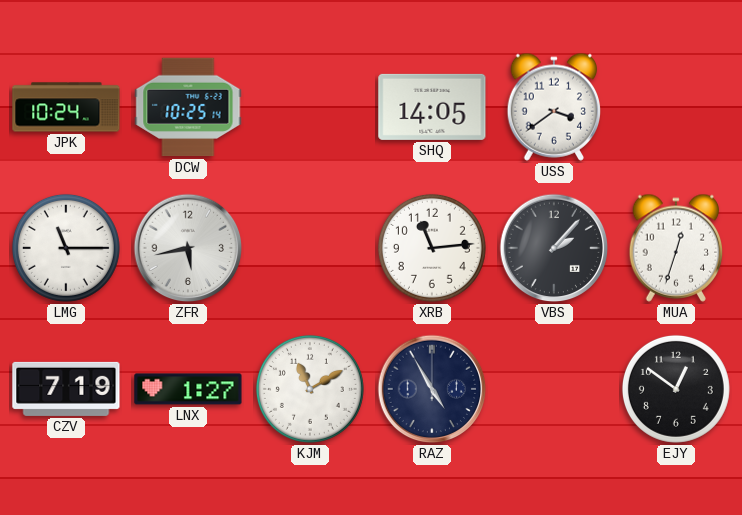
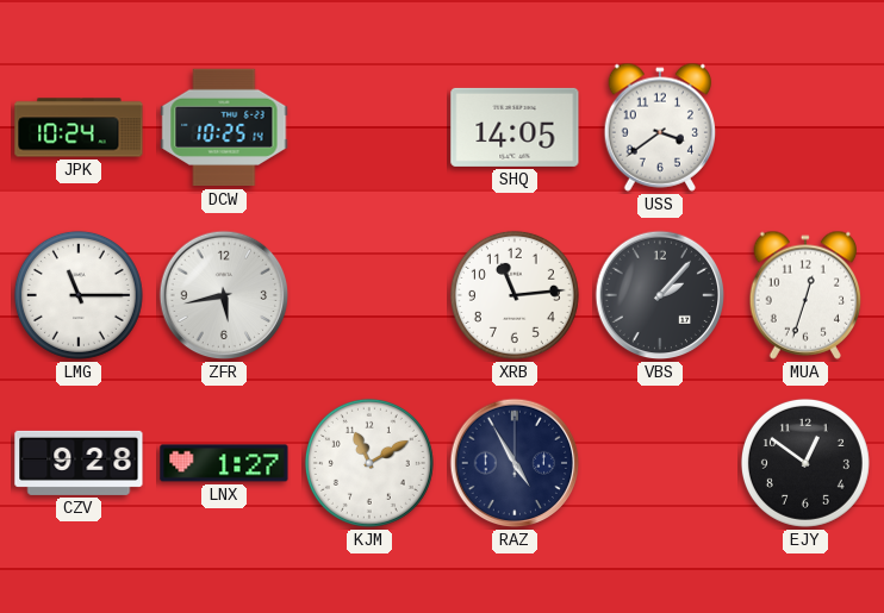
CZV: 7:19 -> 9:28
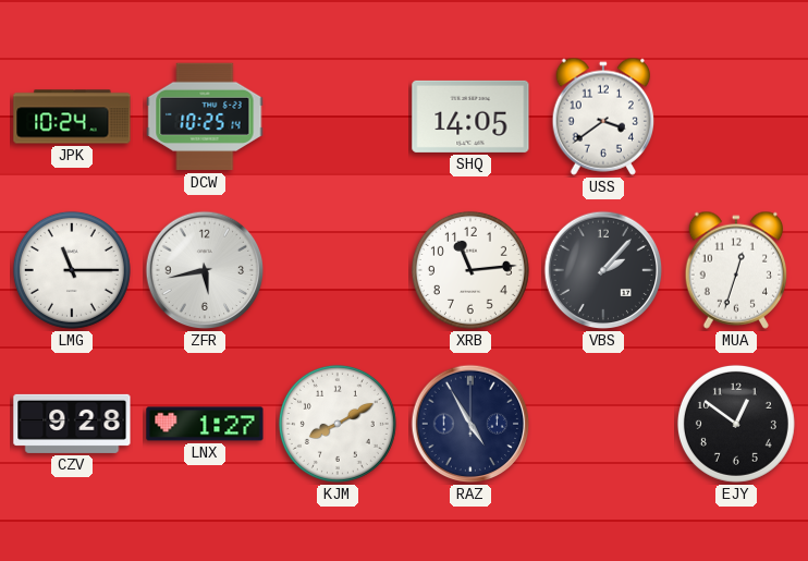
KJM: 11:10 -> 8:10
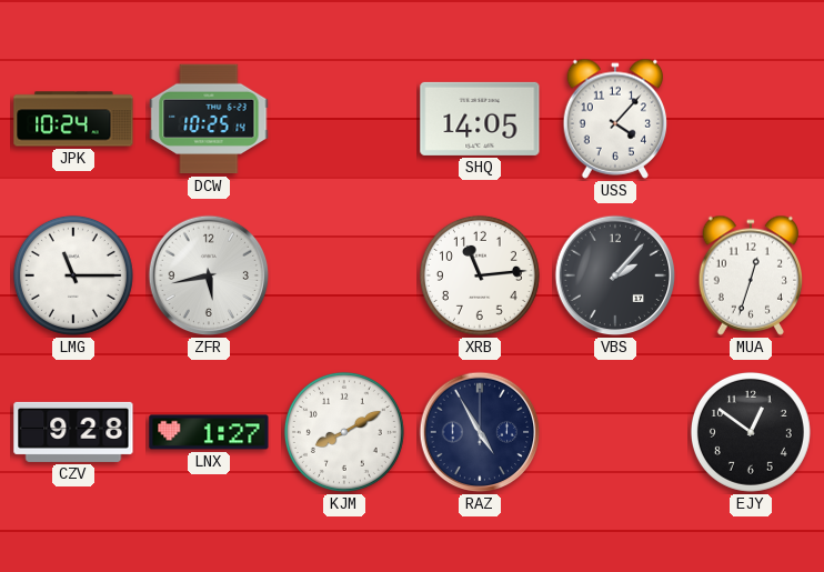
USS: 3:39 -> 4:07
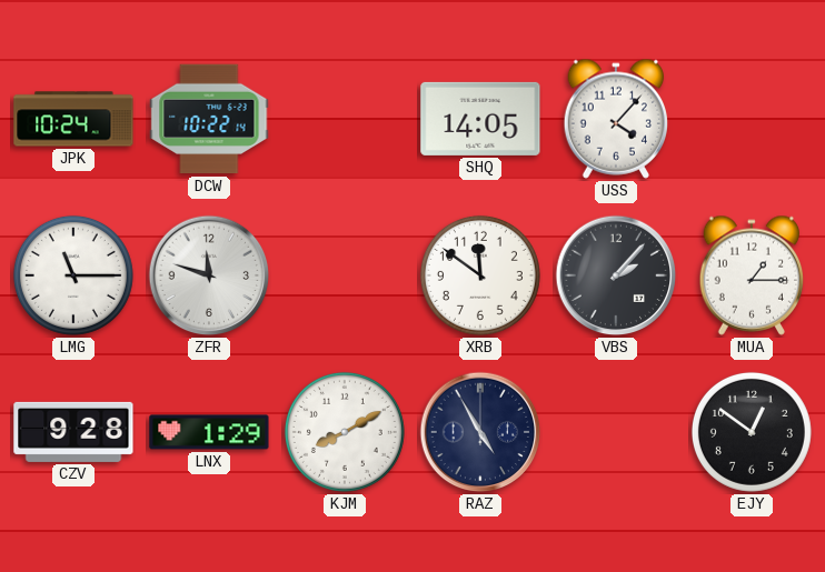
DCW: 10:25 -> 10:22
ZFR: 5:43 -> 11:48
XRB: 11:14 -> 11:51
MUA: 12:33 -> 1:15
LNX: 1:27 -> 1:29
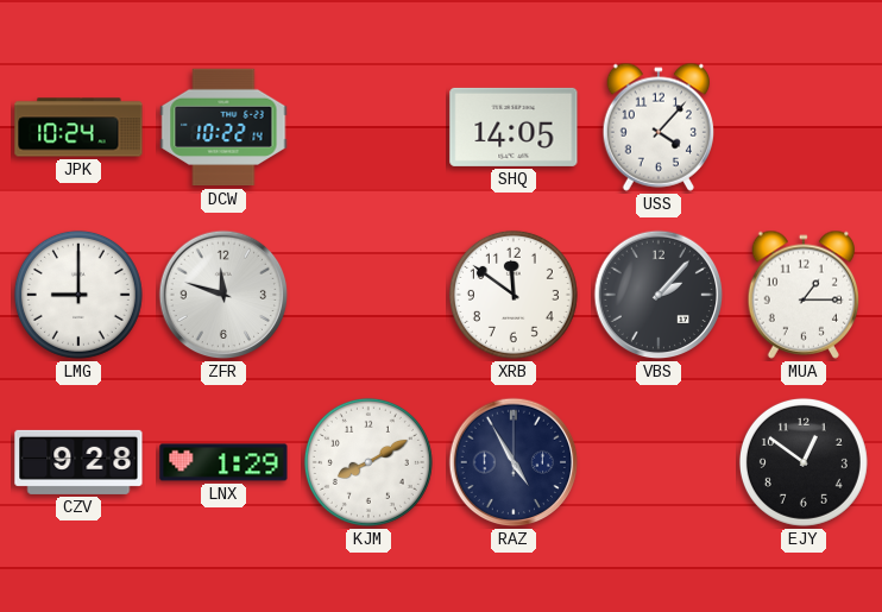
LMG: 11:15 -> 9:00
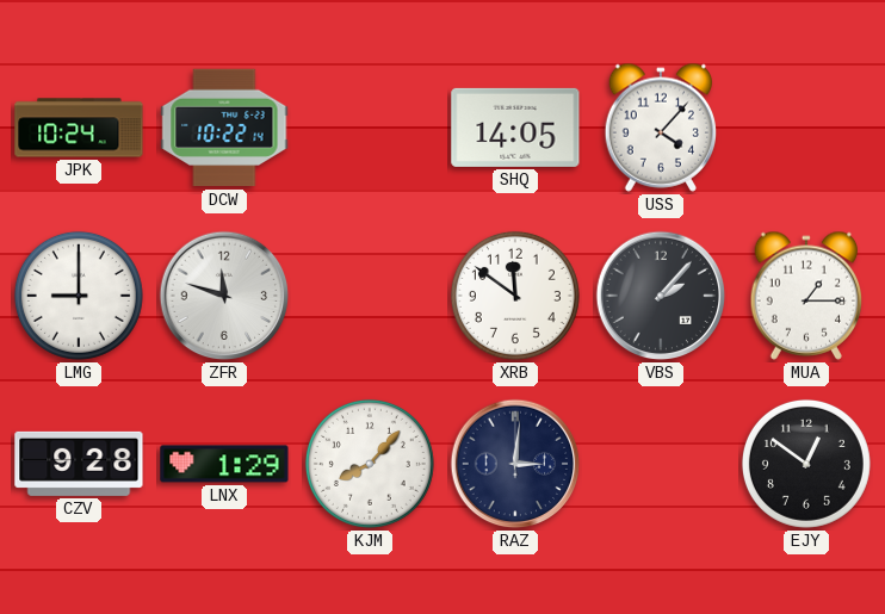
KJM: 8:10 -> 8:07
RAZ: 4:55 -> 3:01
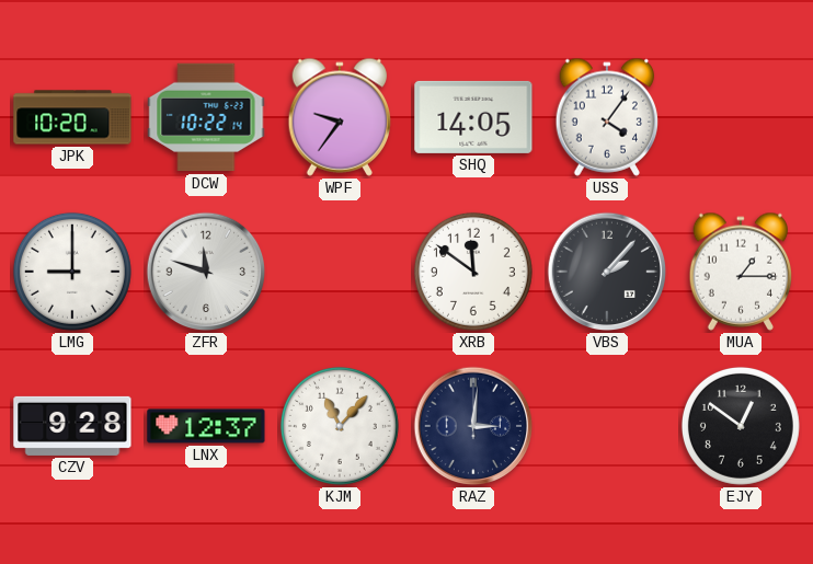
JPK: 10:24 -> 10:20
WPF: none -> 9:36
USS: 4:07 -> 4:06
LNX: 1:29 -> 12:37
KJM: 8:07 -> 11:07
